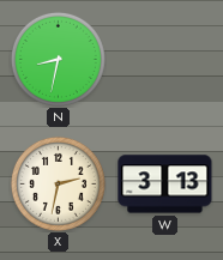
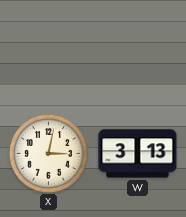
N: 8:32 -> none
X: 2:32 -> 3:02
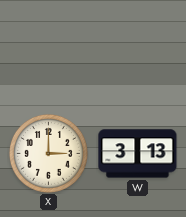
X: 3:02 -> 3:00
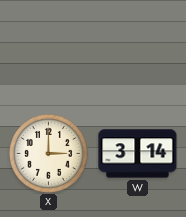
W: 3:13 -> 3:14
